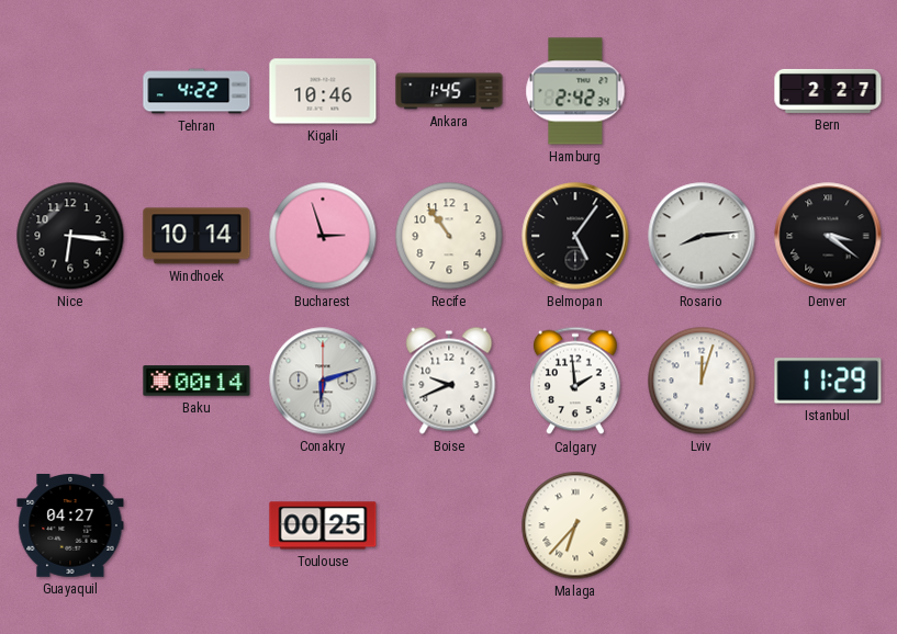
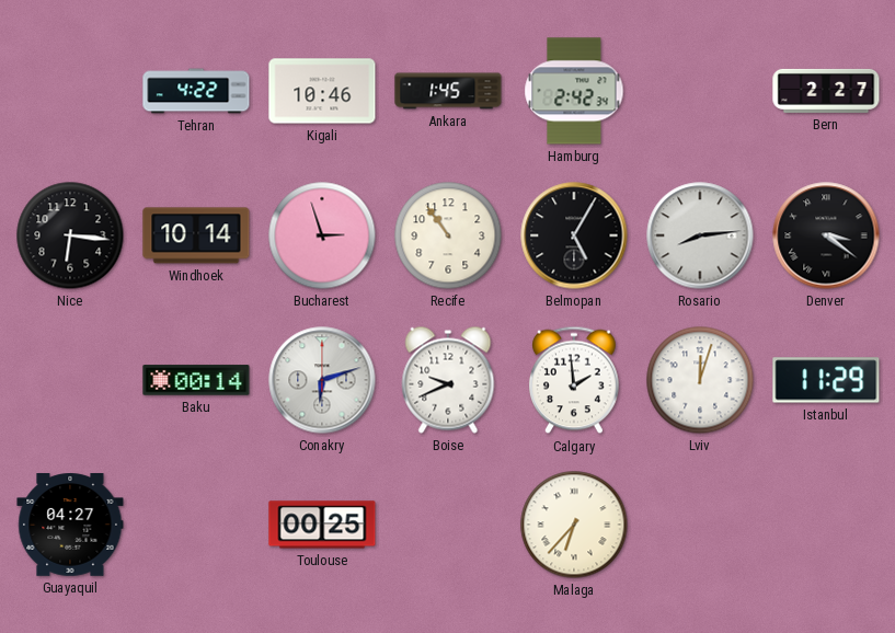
Belmopan: 5:06 -> 5:05
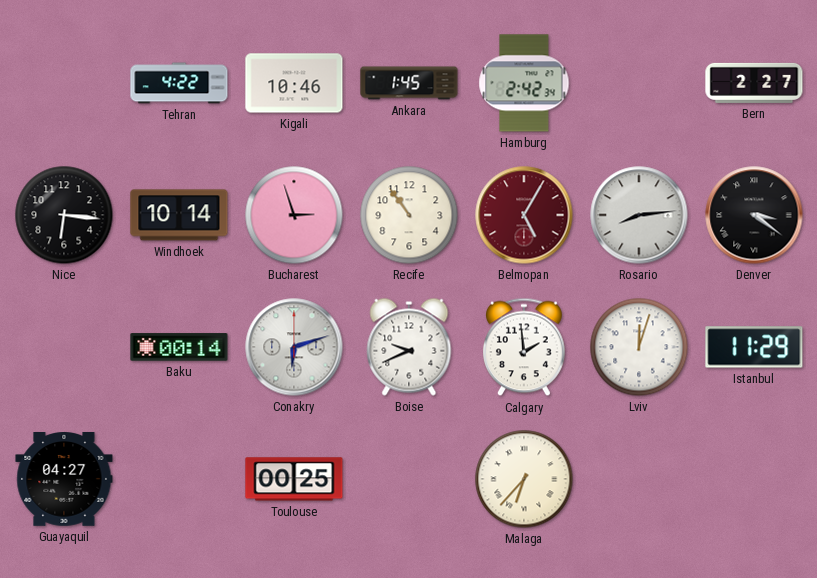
Belmopan dial: black -> burgundy
